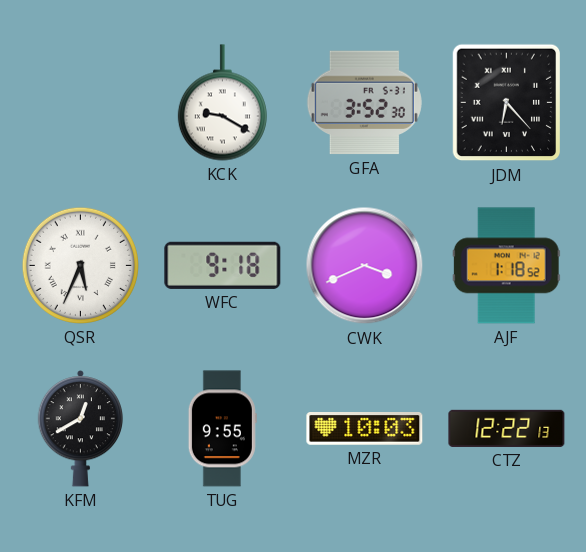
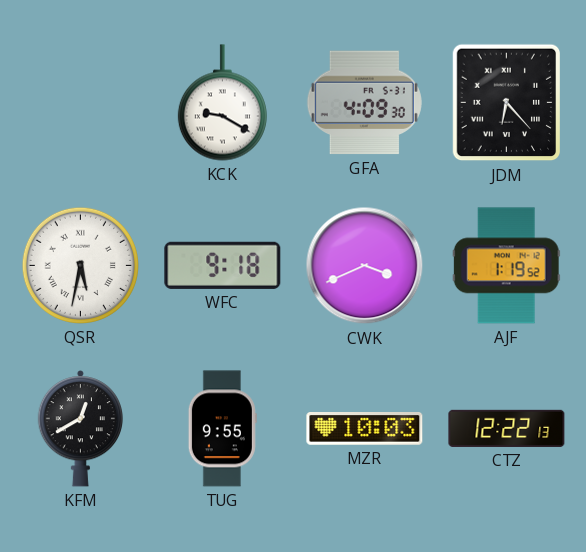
GFA: 3:52 -> 4:09
QSR: 5:34 -> 5:32
AJF: 1:18 -> 1:19
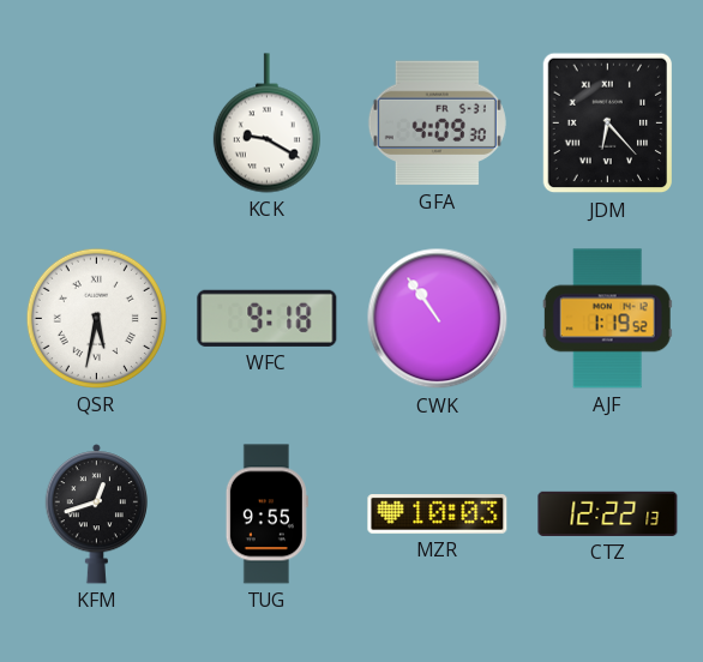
CWK: 3:41 -> 10:54
KFM: 12:40 -> 12:42
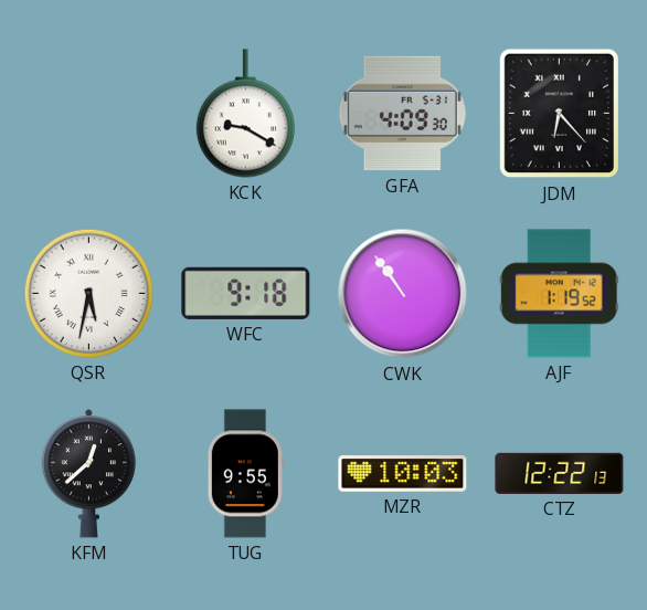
KFM: 12:42 -> 12:38
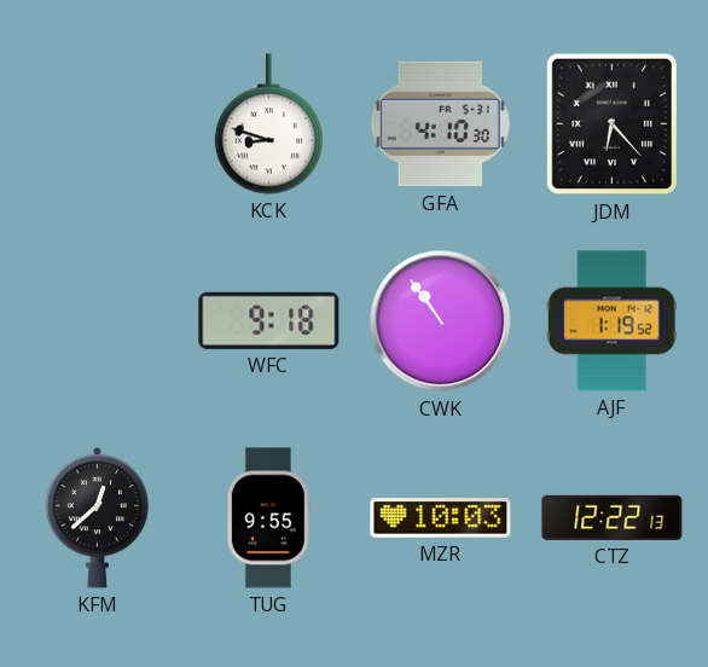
KCK: 9:20 -> 8:48
GFA: 4:09 -> 4:10
QSR: 5:32 -> none
